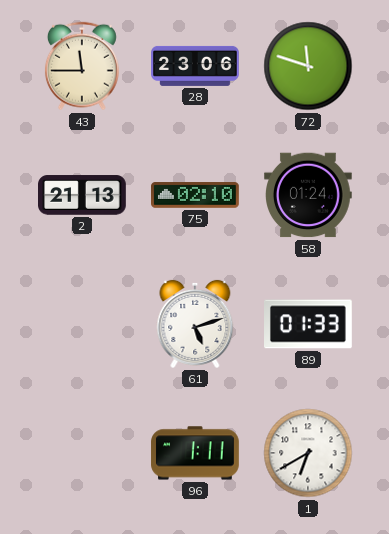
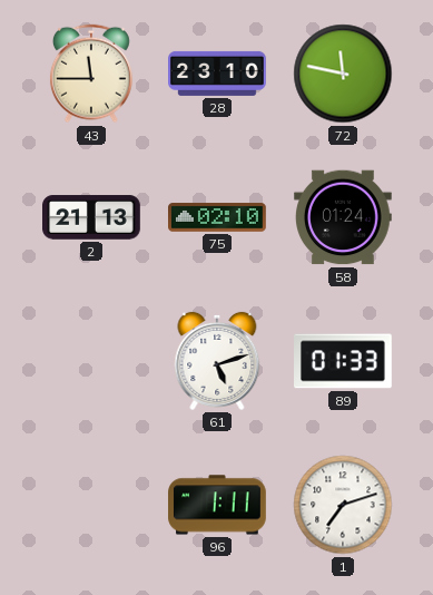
28: 23:06 -> 23:10
72: 11:48 -> 11:47
1: 6:40 -> 7:12
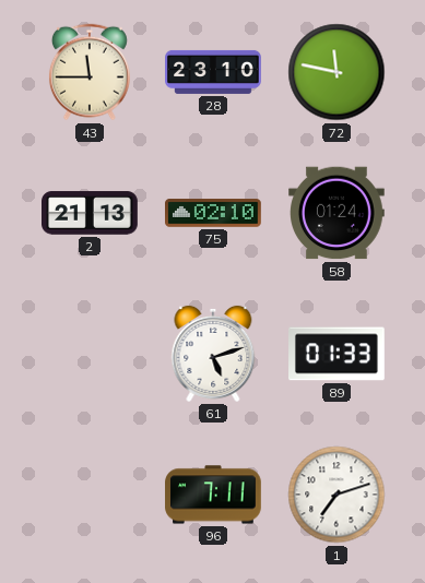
96: 1:11 -> 7:11
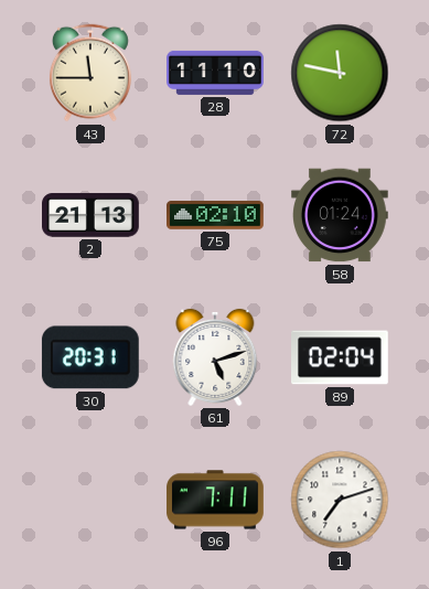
28: 23:10 -> 11:10
30: none -> 20:31
89: 01:33 -> 02:04
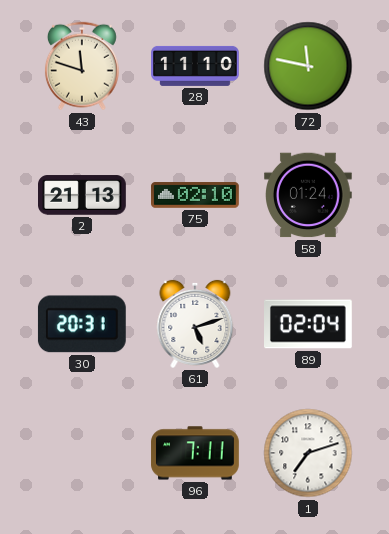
43: 11:45 -> 11:48
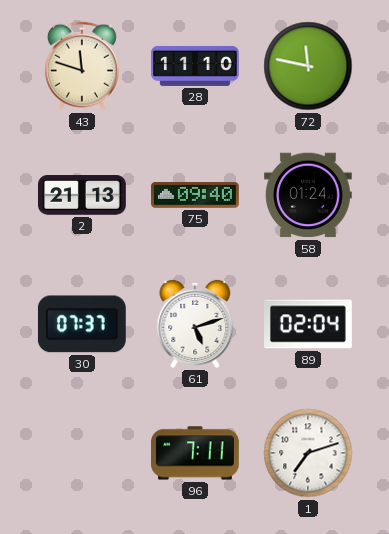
75: 02:10 -> 09:40
30: 20:31 -> 07:37
